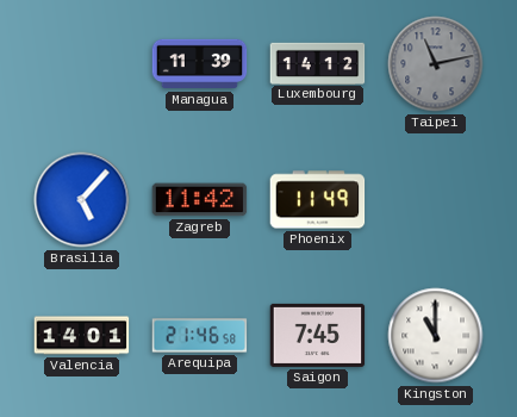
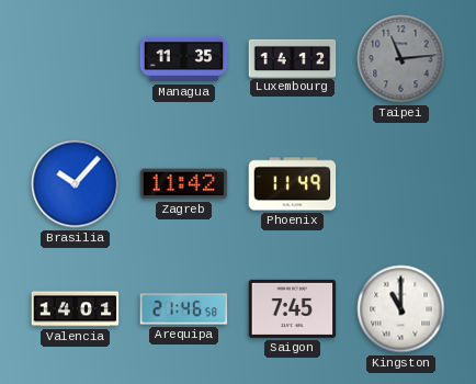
Managua: 11:39 -> 11:35
Taipei: 11:13 -> 11:14
Brasilia: 5:07 -> 10:07
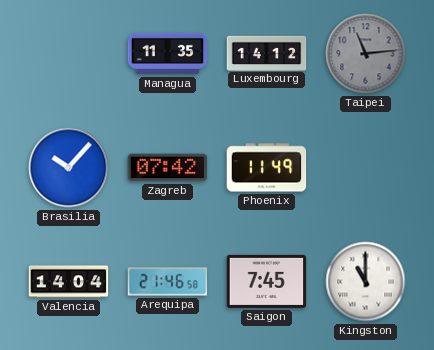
Zagreb: 11:42 -> 07:42
Valencia: 14:01 -> 14:04
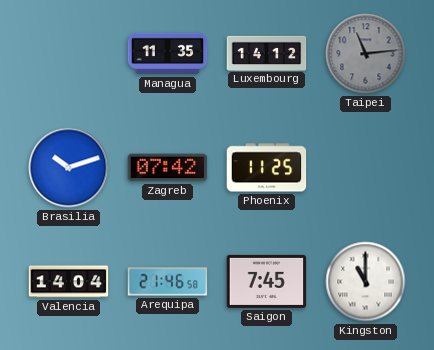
Brasilia: 10:07 -> 10:12
Phoenix: 11:49 -> 11:25
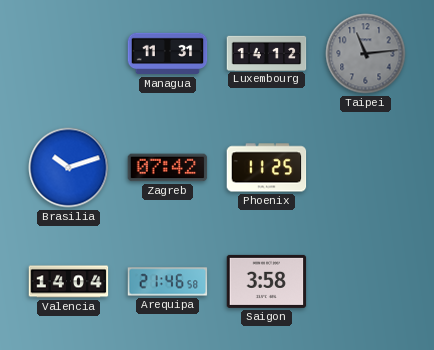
Managua: 11:35 -> 11:31
Saigon: 7:45 -> 3:58
Kingston: 11:00 -> none
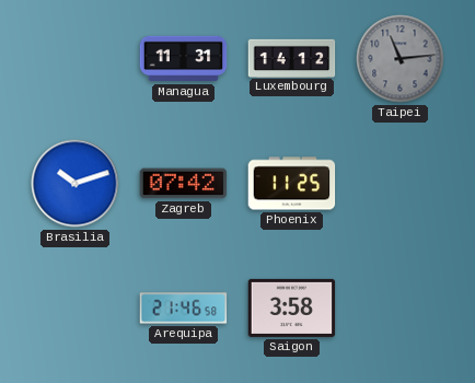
Valencia: 14:04 -> none
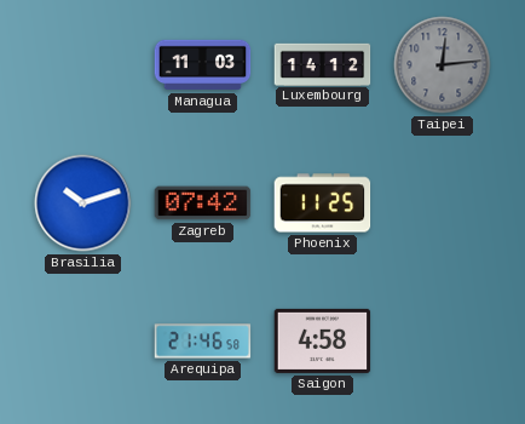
Managua: 11:31 -> 11:03
Taipei: 11:14 -> 12:14
Saigon: 3:58 -> 4:58
